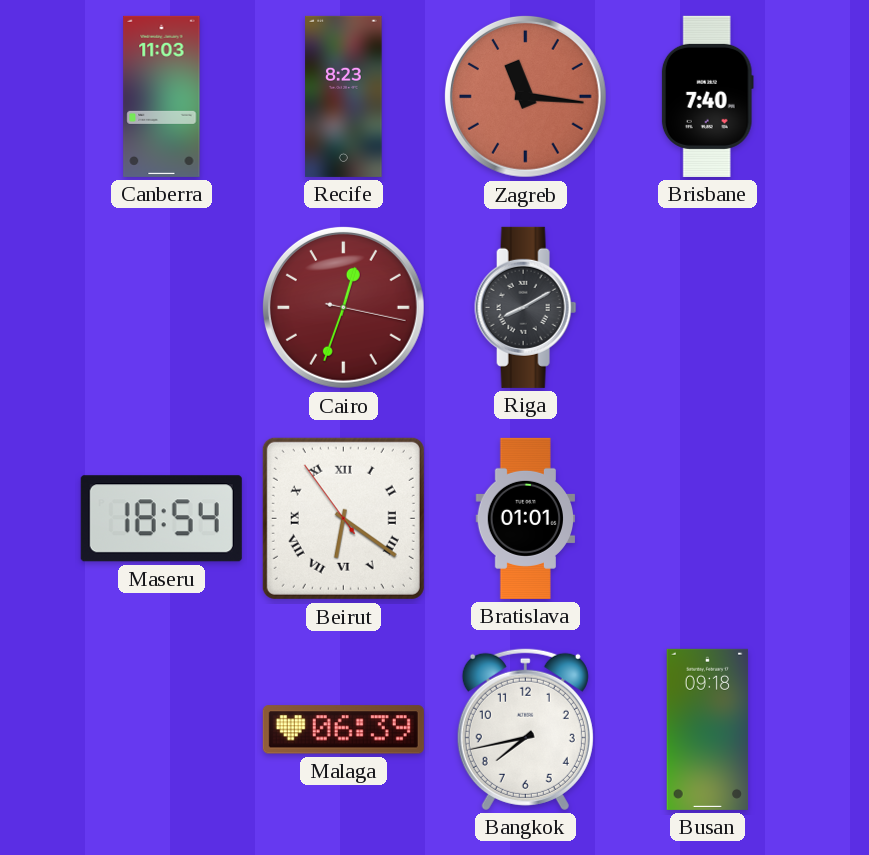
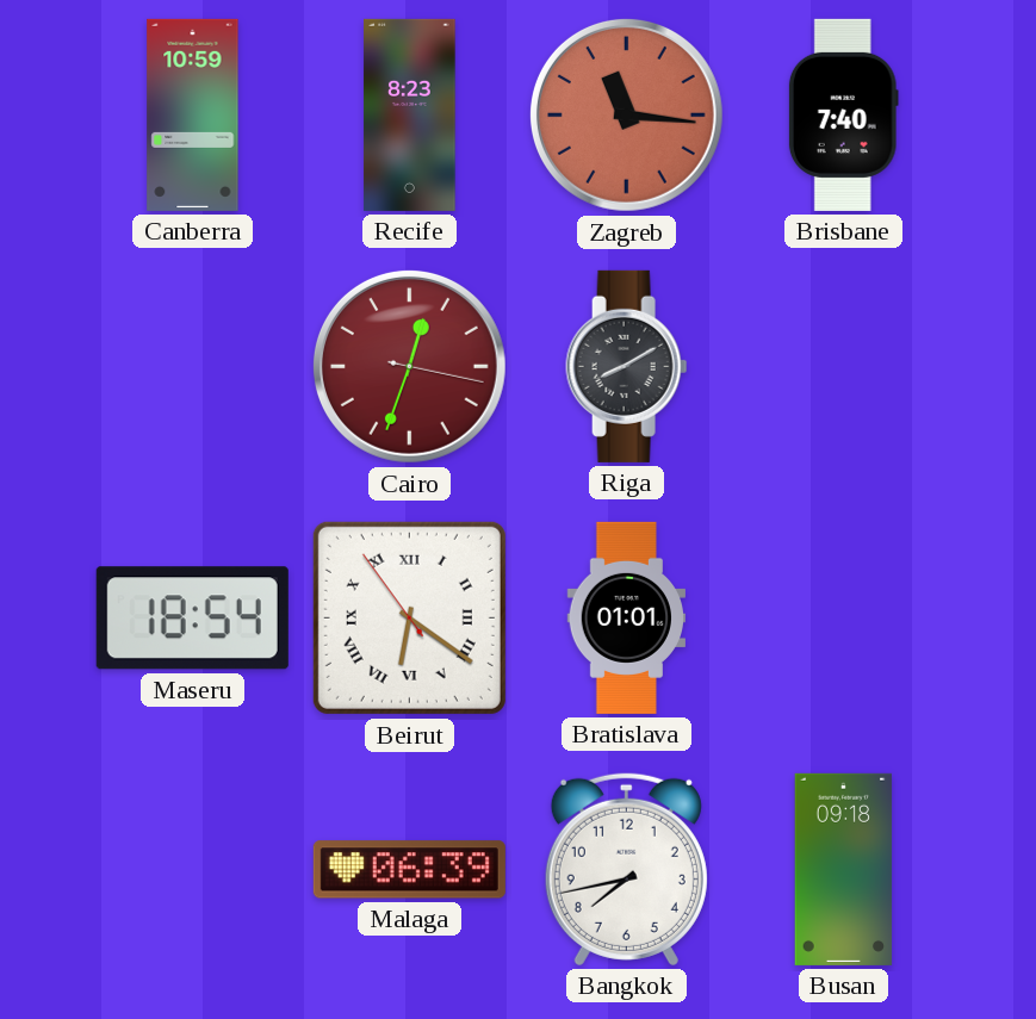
Canberra: 11:03 -> 10:59
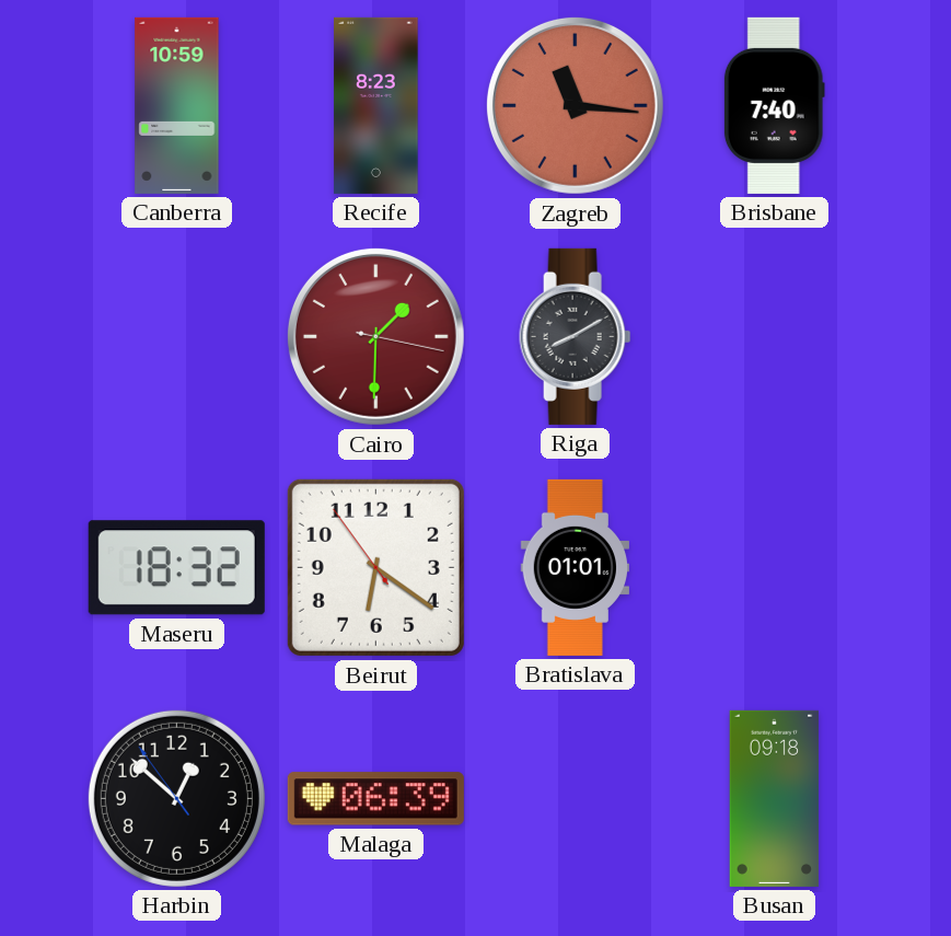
Cairo: 12:33 -> 1:30
Maseru: 18:54 -> 18:32
Beirut numerals: Roman -> Arabic
Harbin: none -> 12:51
Bangkok: 7:43 -> none
